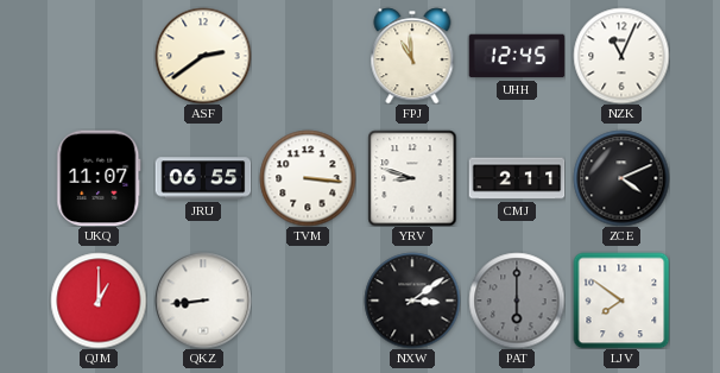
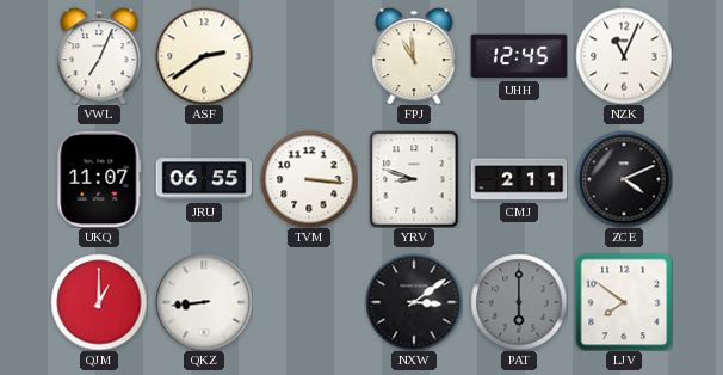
VWL: none -> 7:04
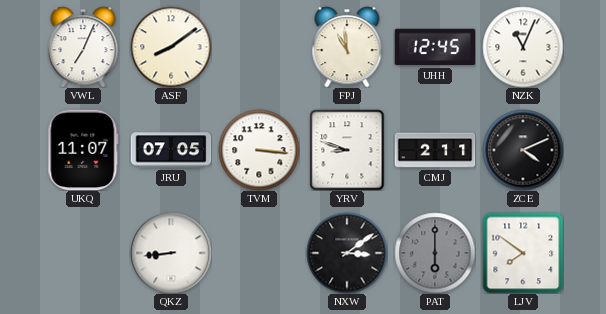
ASF: 2:39 -> 8:09
JRU: 06:55 -> 07:05
QJM: 1:00 -> none
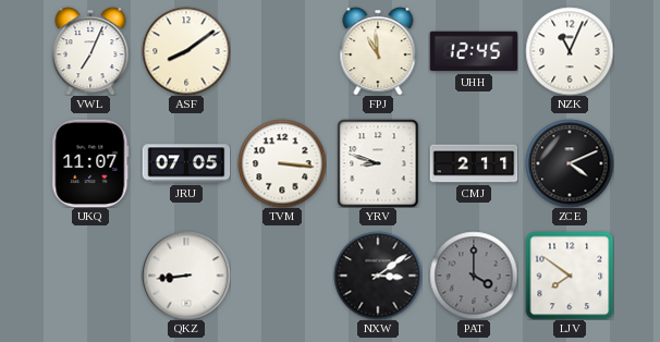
PAT: 6:00 -> 4:00
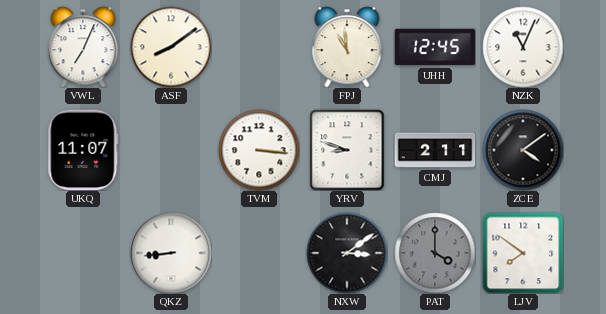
JRU: 07:05 -> none
ZCE: 4:11 -> 4:09
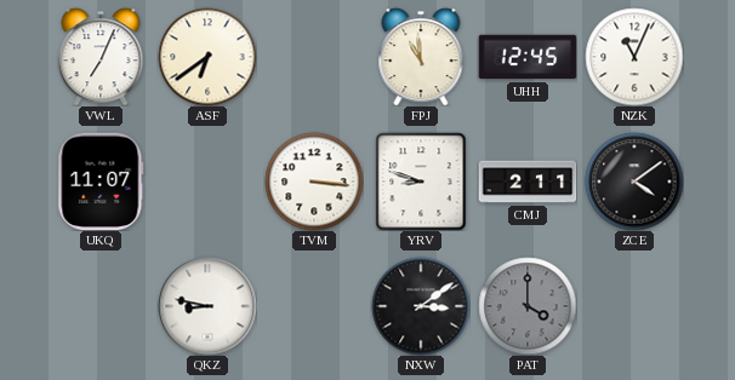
ASF: 8:09 -> 6:39
QKZ: 8:44 -> 8:47
LJV: 7:51 -> none
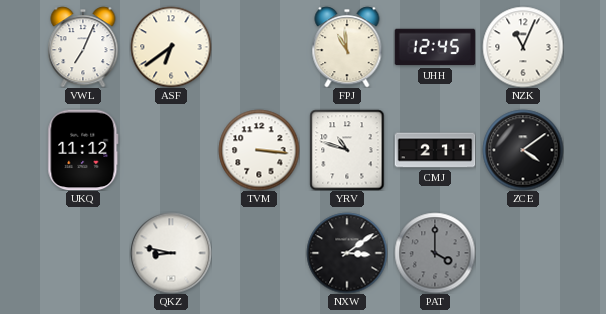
UKQ: 11:07 -> 11:12
YRV: 8:48 -> 10:48
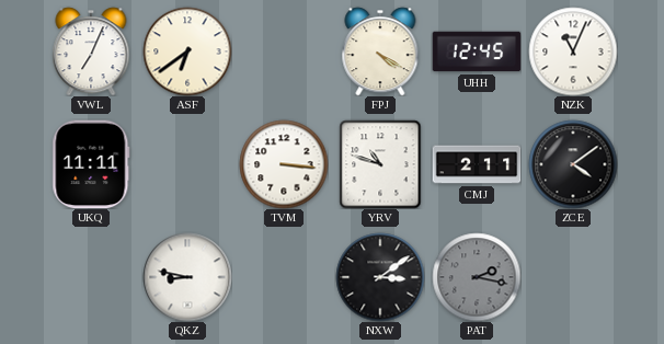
FPJ: 10:59 -> 4:20
UKQ: 11:12 -> 11:11
PAT: 4:00 -> 2:17
